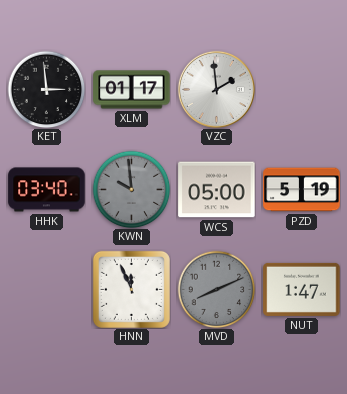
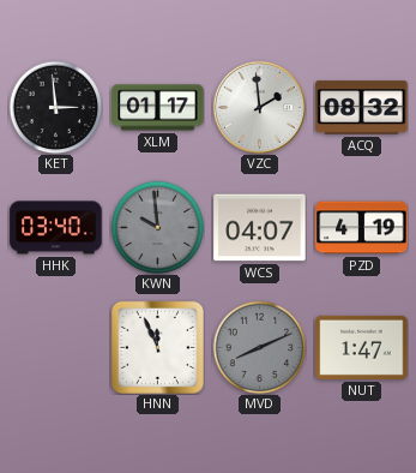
ACQ: none -> 08:32
WCS: 05:00 -> 04:07
PZD: 5:19 -> 4:19
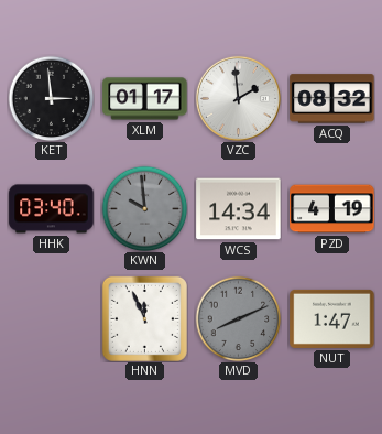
WCS: 04:07 -> 14:34
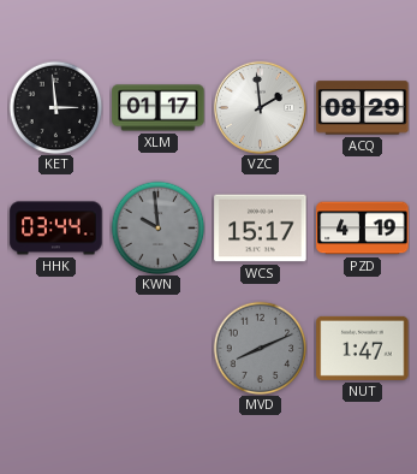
ACQ: 08:32 -> 08:29
HHK: 03:40 -> 03:44
WCS: 14:34 -> 15:17
HNN: 11:56 -> none
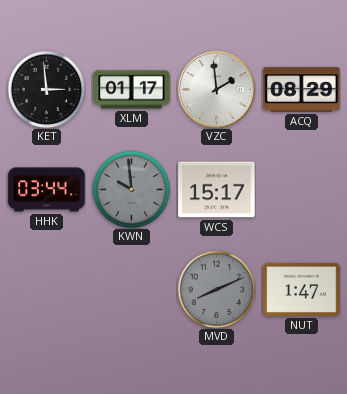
PZD: 4:19 -> none
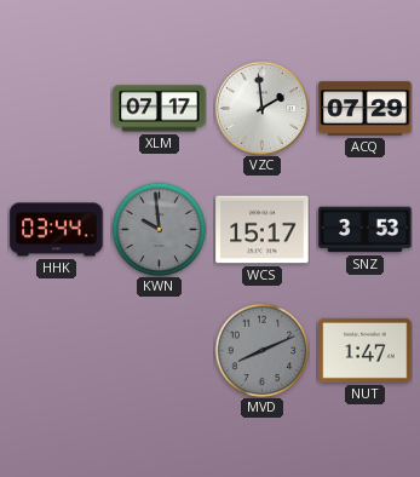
KET: 2:59 -> none
XLM: 01:17 -> 07:17
ACQ: 08:29 -> 07:29
SNZ: none -> 3:53
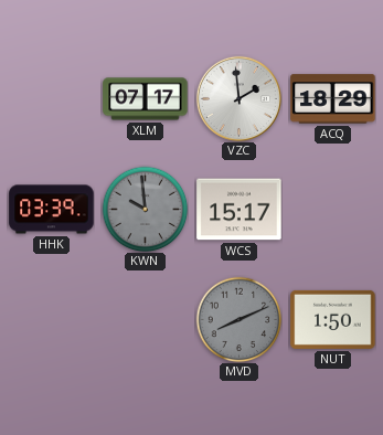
ACQ: 07:29 -> 18:29
HHK: 03:44 -> 03:39
SNZ: 3:53 -> none
NUT: 1:47 -> 1:50
